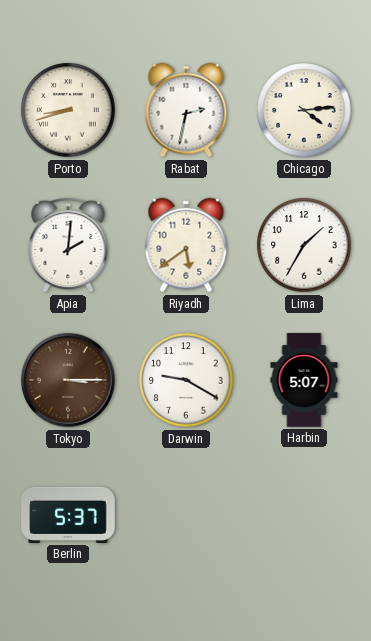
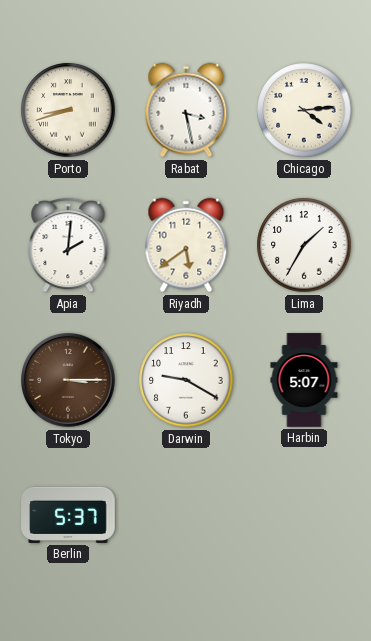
Rabat: 2:32 -> 3:28
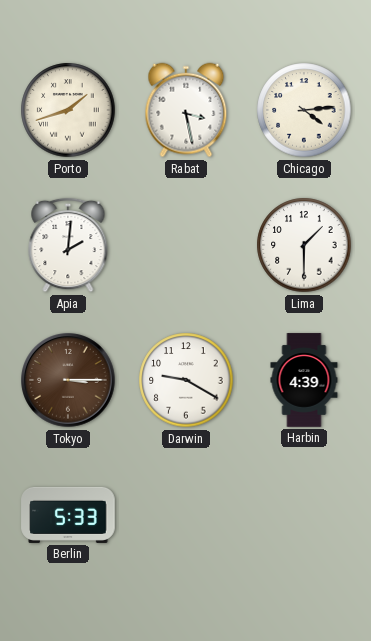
Porto: 8:42 -> 1:42
Riyadh: 5:39 -> none
Lima: 1:35 -> 1:30
Harbin: 5:07 -> 4:39
Berlin: 5:37 -> 5:33
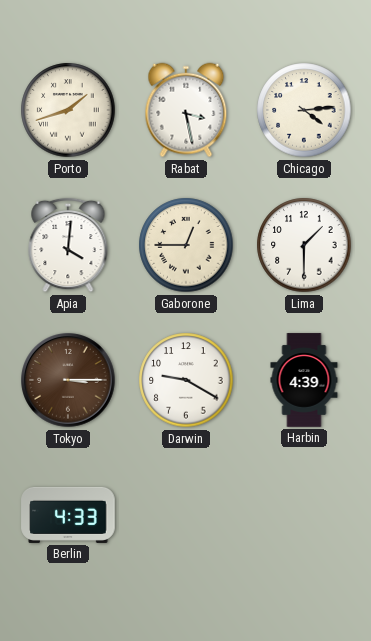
Apia: 2:01 -> 4:01
Gaborone: none -> 12:45
Berlin: 5:33 -> 4:33
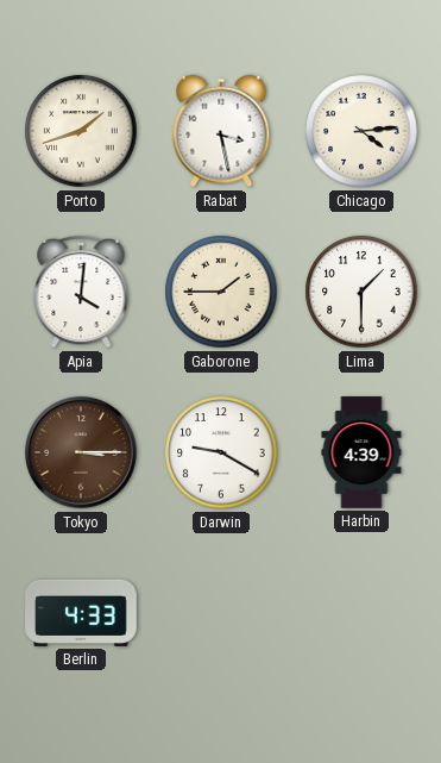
Gaborone: 12:45 -> 1:45
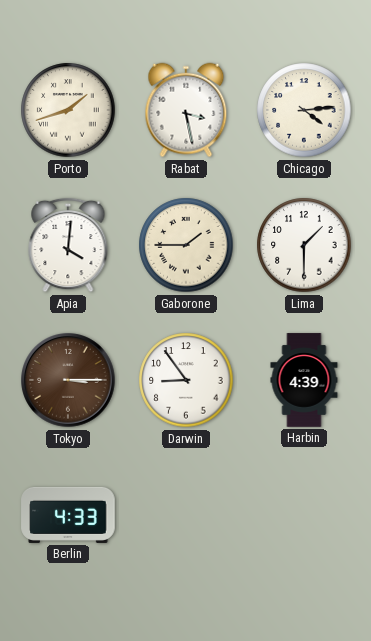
Darwin: 9:20 -> 8:54
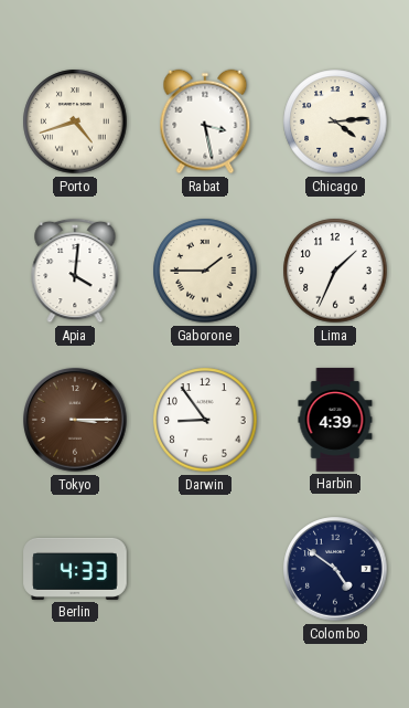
Porto: 1:42 -> 4:42
Lima: 1:30 -> 1:34
Colombo: none -> 4:51
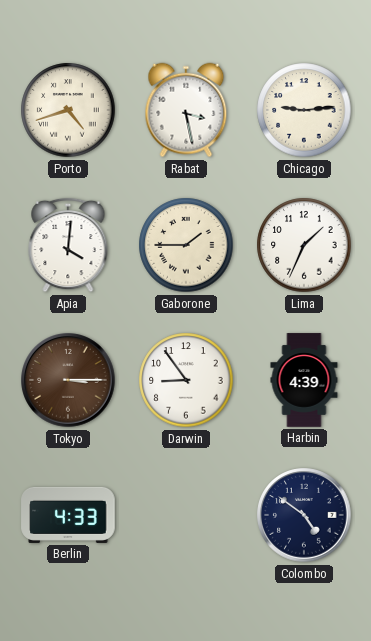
Chicago: 4:14 -> 9:14
